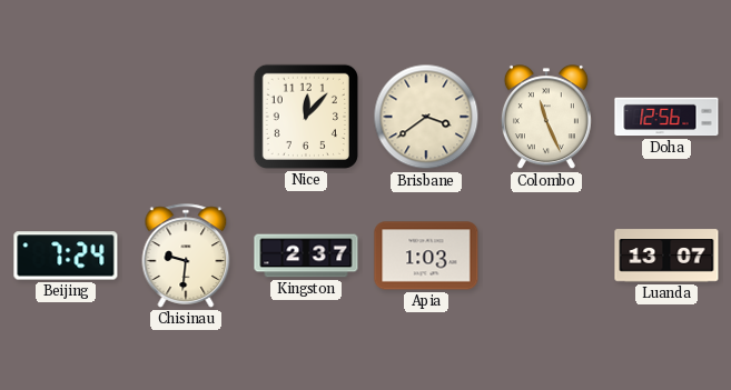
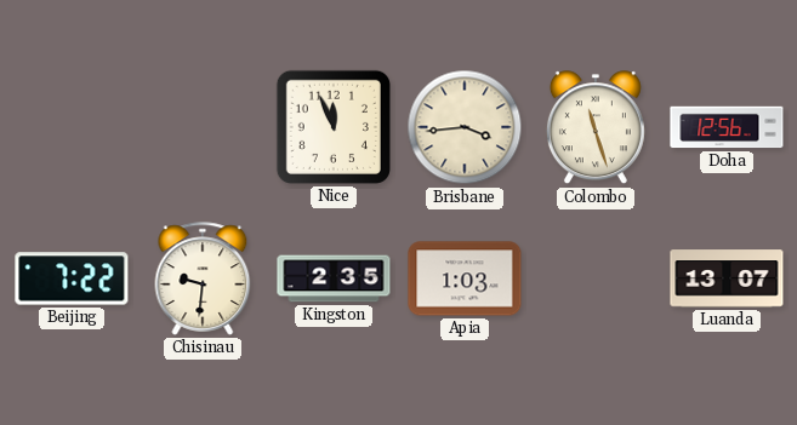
Nice: 12:07 -> 11:56
Brisbane: 3:39 -> 3:44
Colombo: 11:26 -> 11:27
Beijing: 7:24 -> 7:22
Kingston: 2:37 -> 2:35
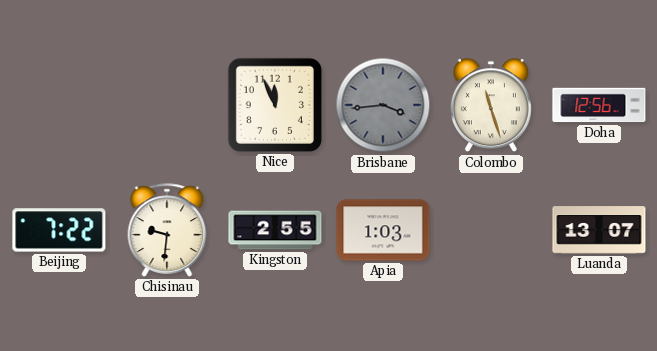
Brisbane dial: cream -> grey
Kingston: 2:35 -> 2:55
